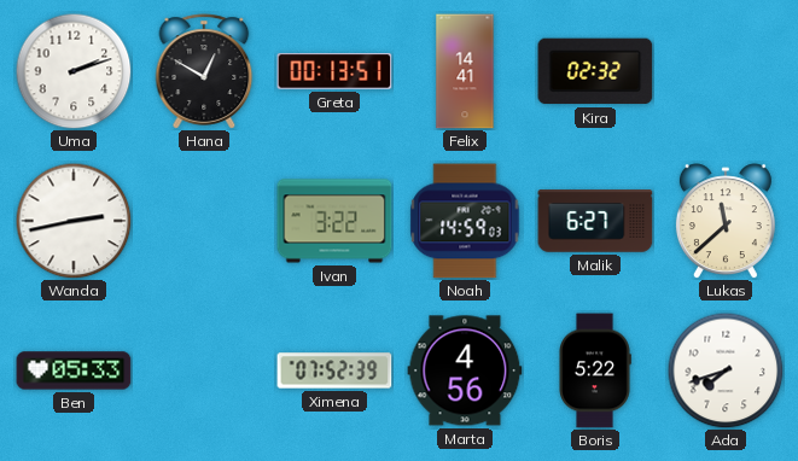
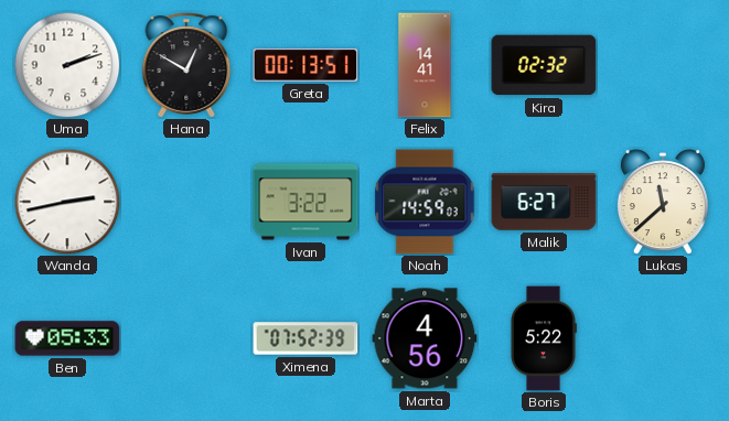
Ada: 7:42 -> none
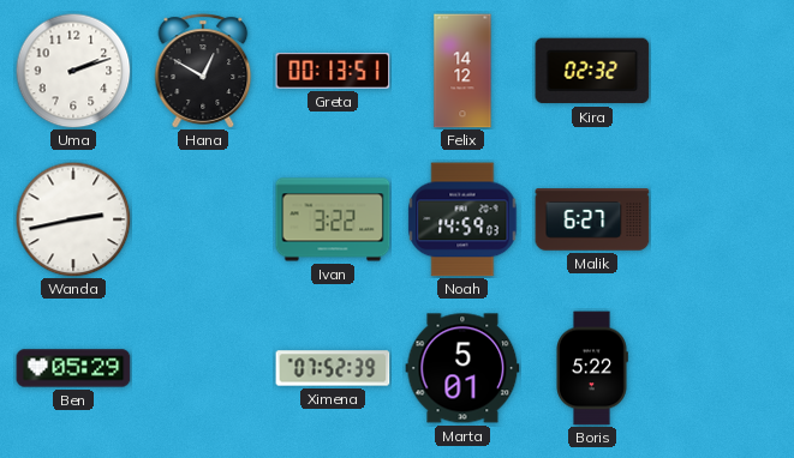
Felix: 14:41 -> 14:12
Lukas: 11:38 -> none
Ben: 05:33 -> 05:29
Marta: 4:56 -> 5:01
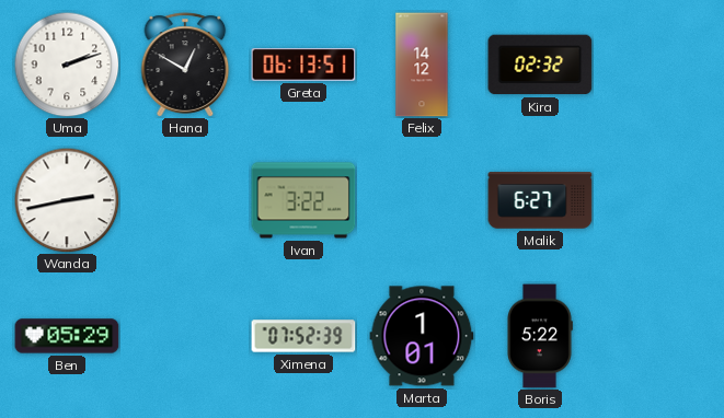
Greta: 00:13 -> 06:13
Noah: 14:59 -> none
Marta: 5:01 -> 1:01
